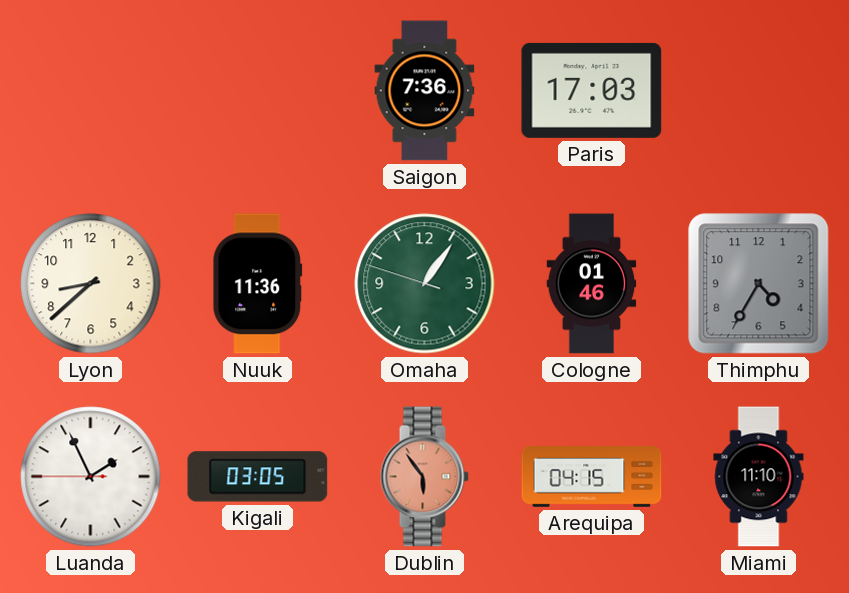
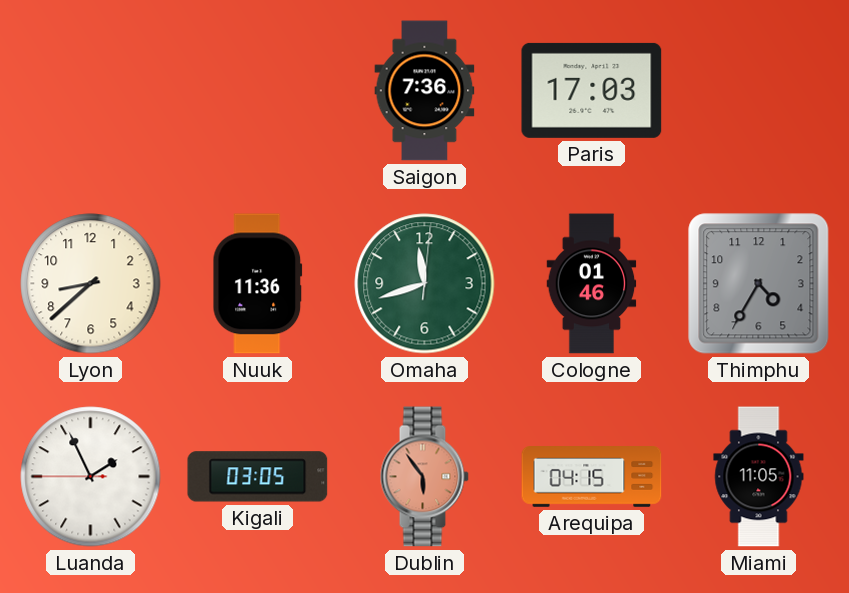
Omaha: 1:05 -> 11:42
Miami: 11:10 -> 11:05
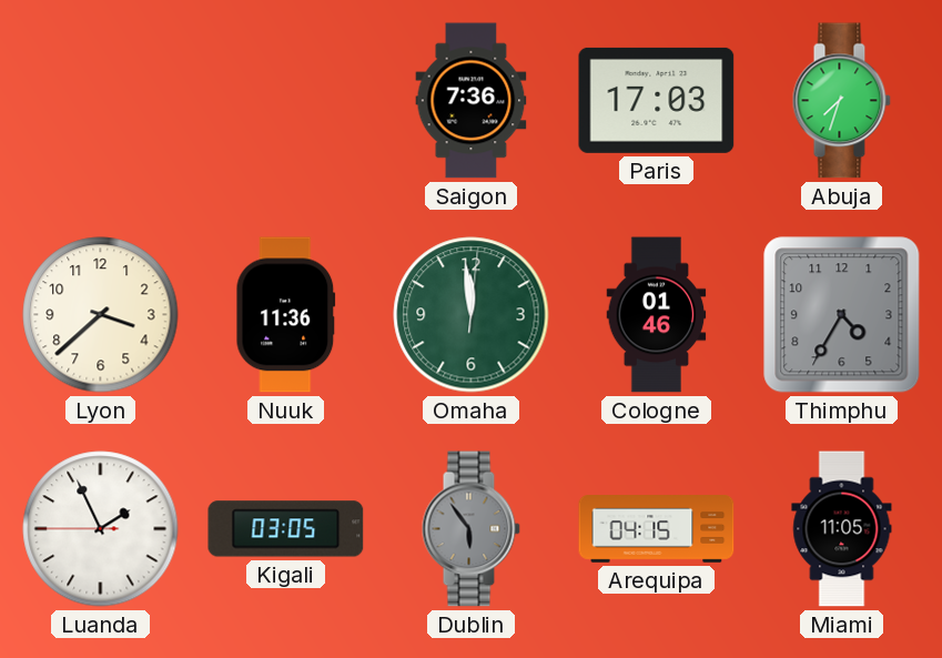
Abuja: none -> 7:33
Lyon: 8:38 -> 3:38
Omaha: 11:42 -> 11:59
Dublin dial: salmon -> grey
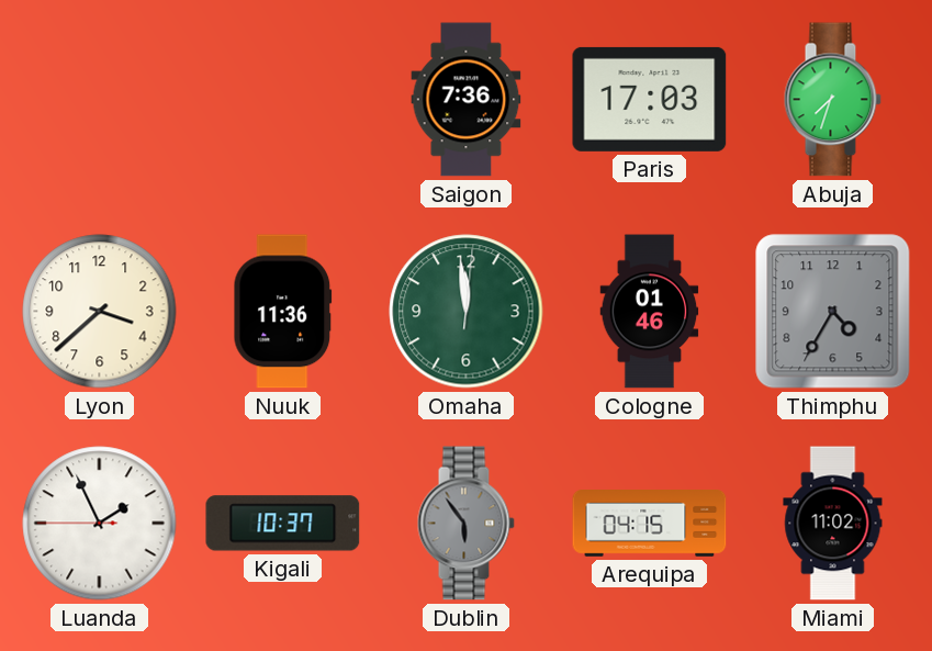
Kigali: 03:05 -> 10:37
Miami: 11:05 -> 11:02
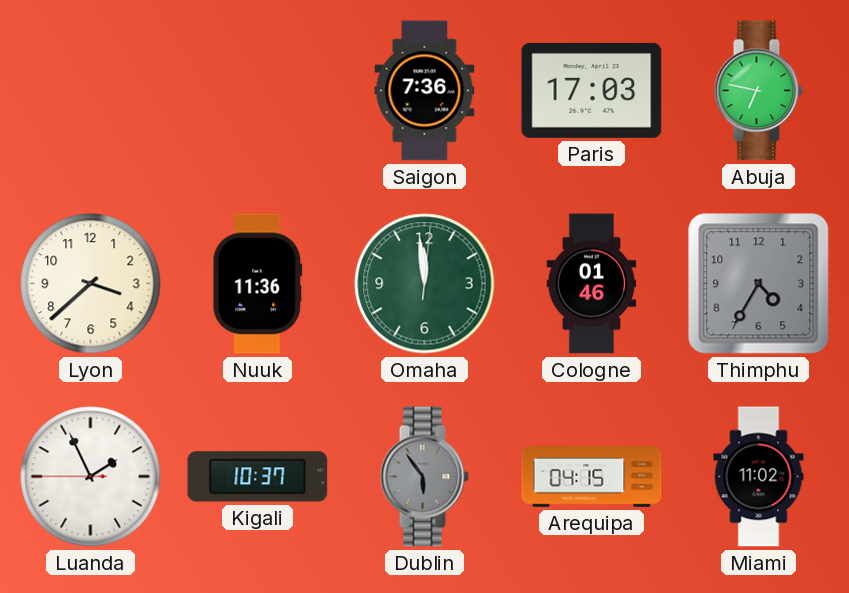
Abuja: 7:33 -> 6:47
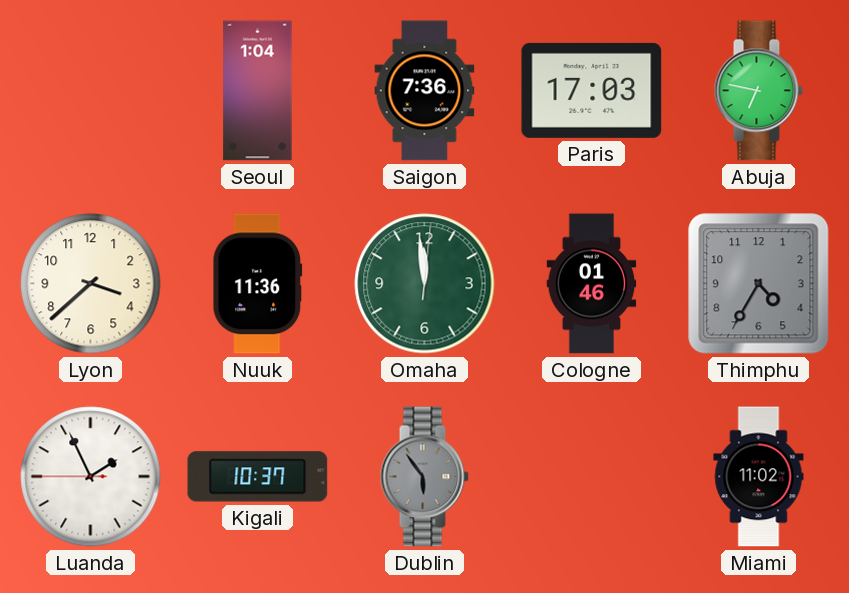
Seoul: none -> 1:04
Arequipa: 04:15 -> none
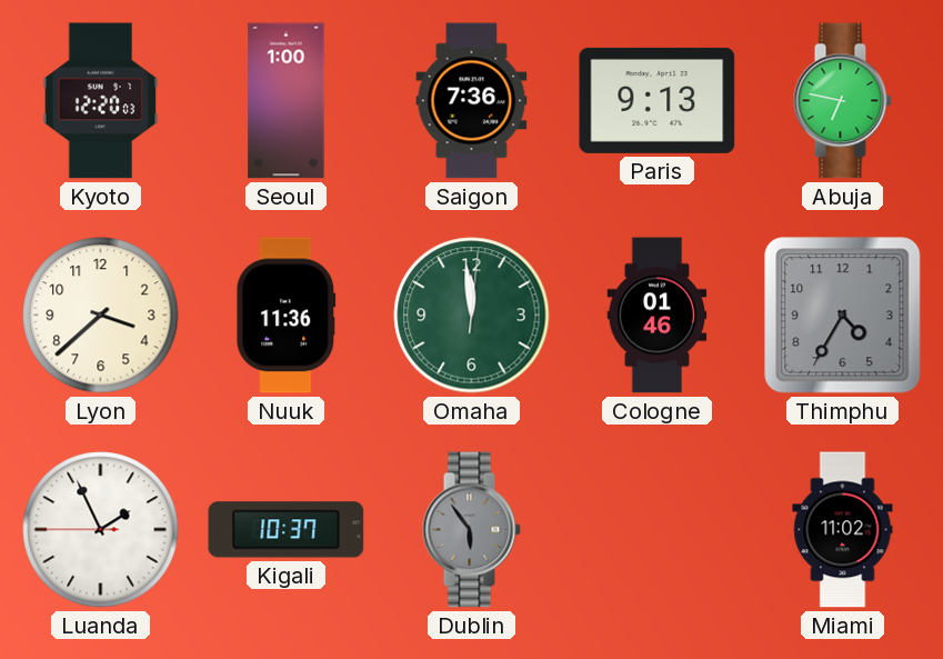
Kyoto: none -> 12:20
Seoul: 1:04 -> 1:00
Paris: 17:03 -> 9:13
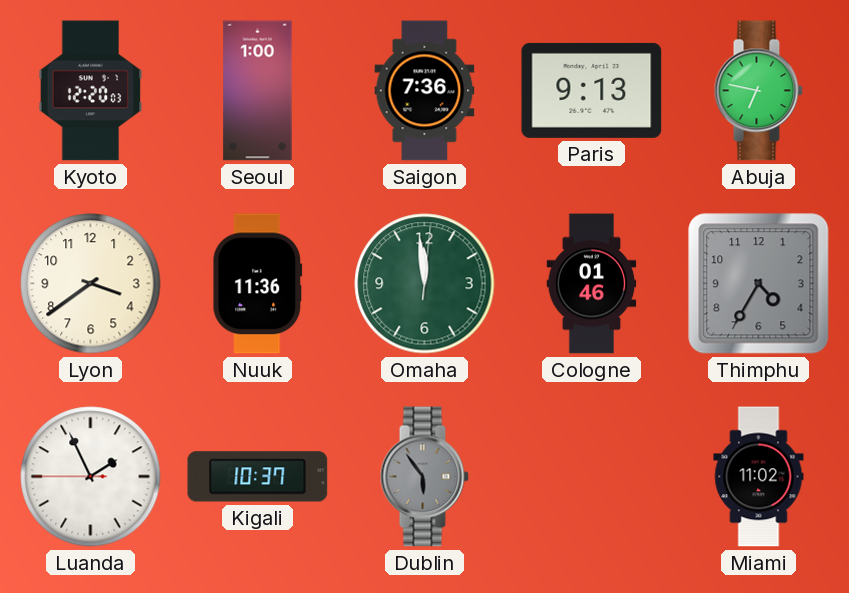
Lyon: 3:38 -> 3:39
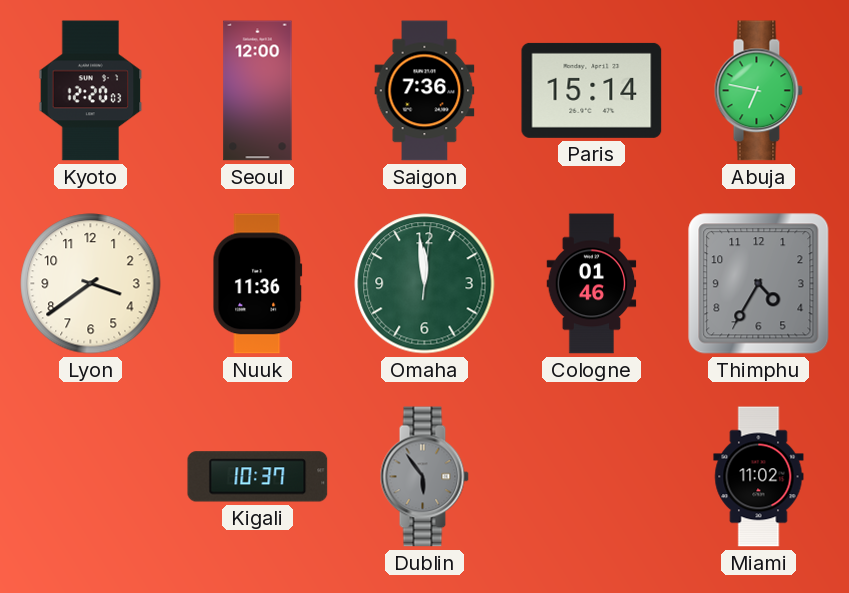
Seoul: 1:00 -> 12:00
Paris: 9:13 -> 15:14
Luanda: 1:55 -> none
